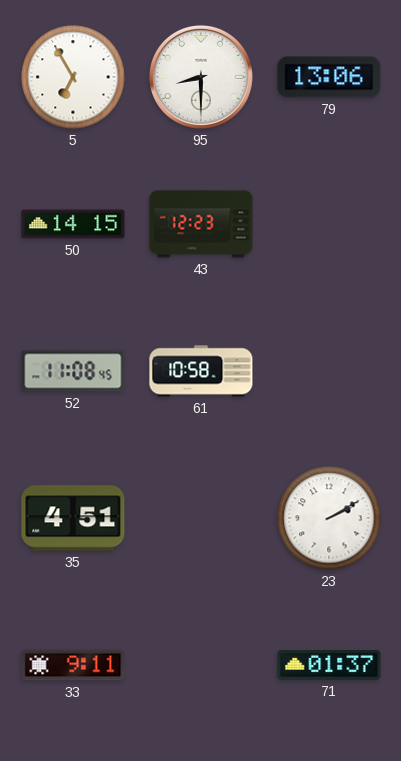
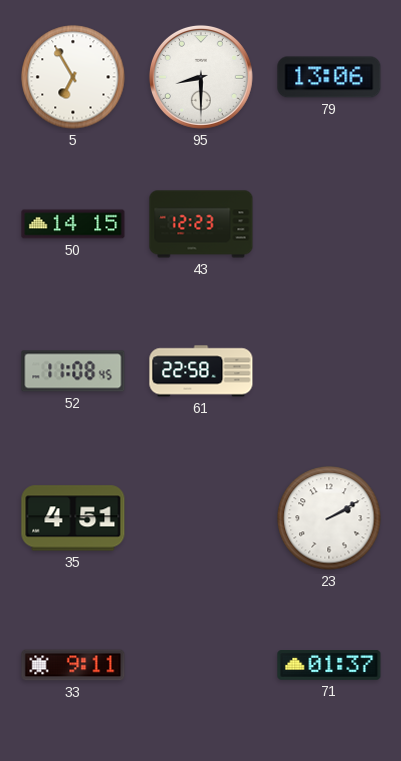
61: 10:58 -> 22:58
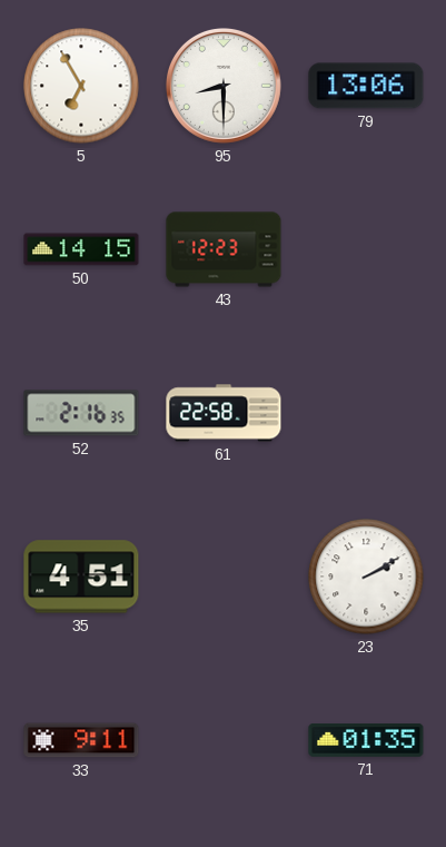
52: 11:08 -> 2:16
71: 01:37 -> 01:35
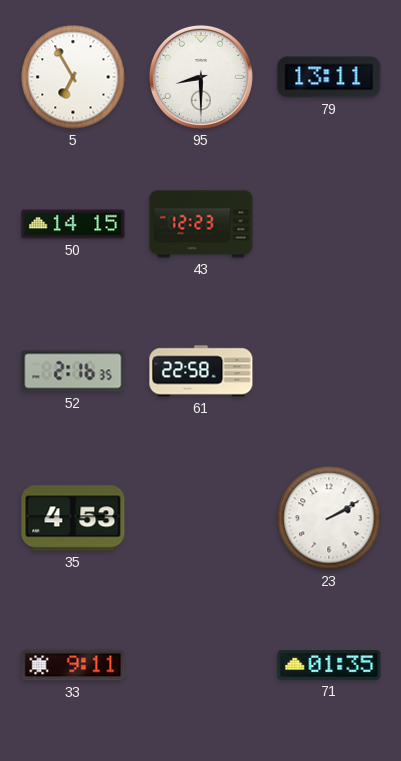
79: 13:06 -> 13:11
35: 4:51 -> 4:53
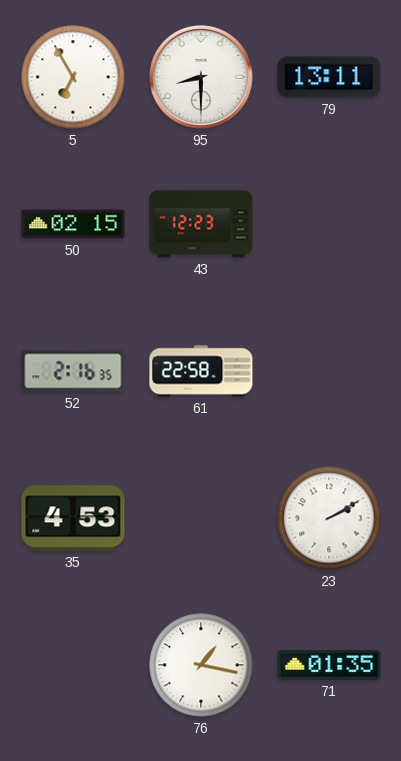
50: 14:15 -> 02:15
33: 9:11 -> none
76: none -> 1:17
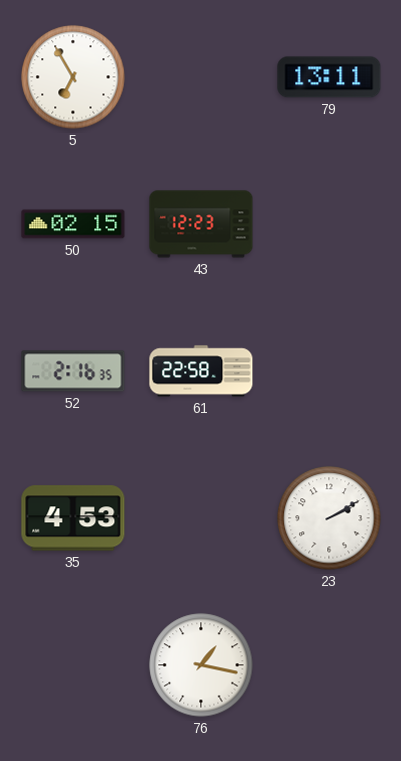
95: 8:30 -> none
71: 01:35 -> none
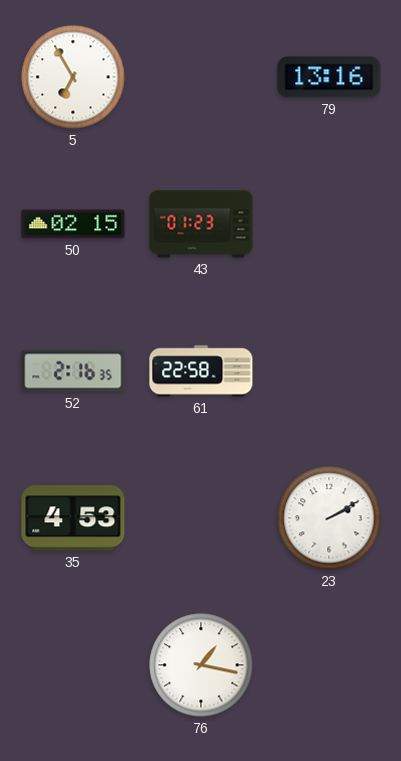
79: 13:11 -> 13:16
43: 12:23 -> 01:23
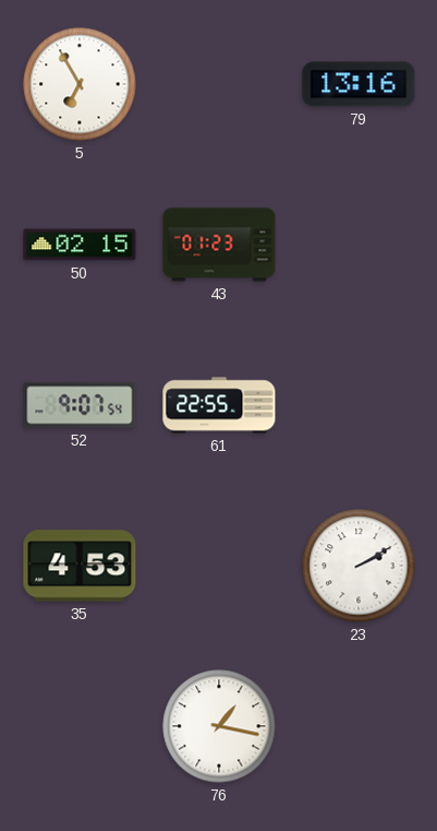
52: 2:16 -> 9:07
61: 22:58 -> 22:55
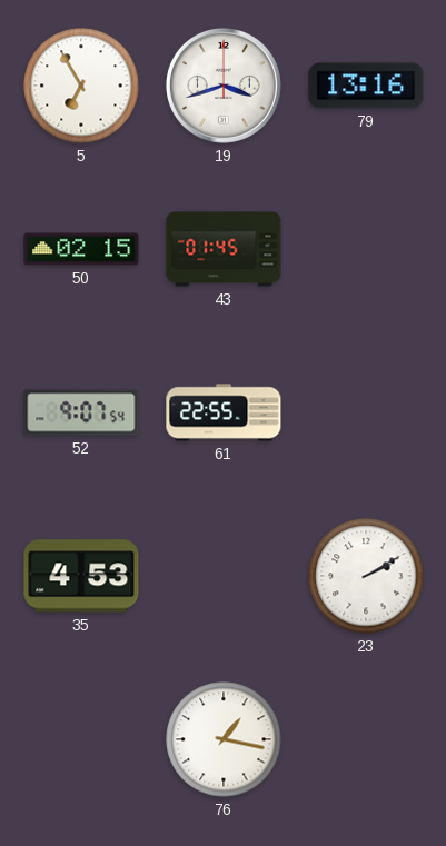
19: none -> 3:42
43: 01:23 -> 01:45
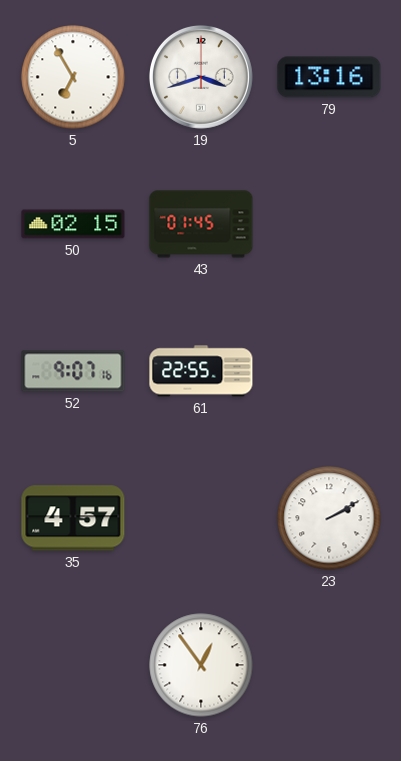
52: 9:07:54 -> 9:07:16
35: 4:53 -> 4:57
76: 1:17 -> 12:54
